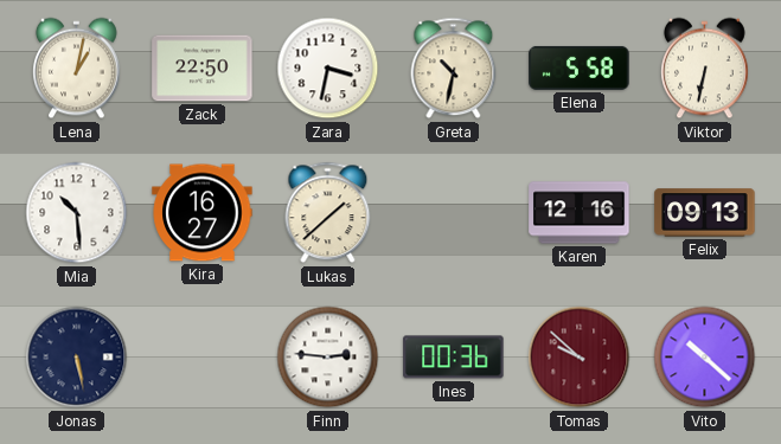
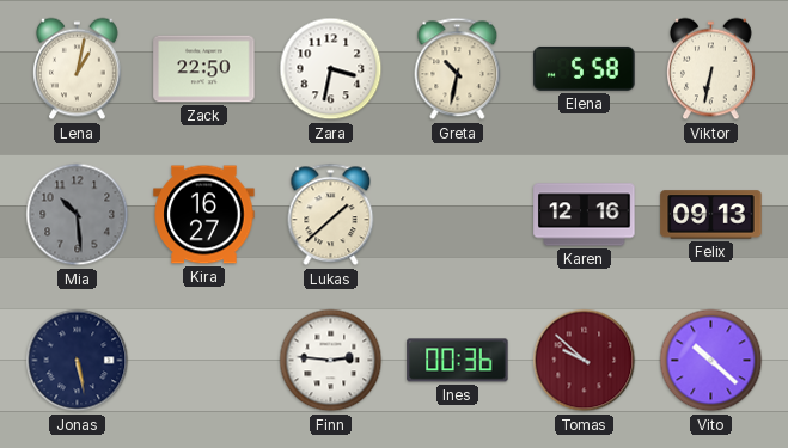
Mia dial: white -> grey
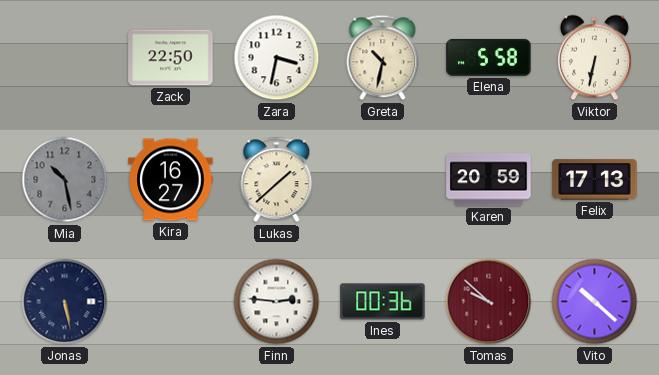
Lena: 1:02 -> none
Mia: 10:29 -> 10:28
Karen: 12:16 -> 20:59
Felix: 09:13 -> 17:13
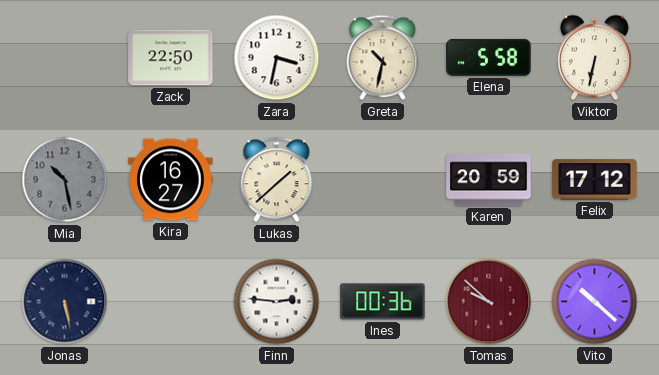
Felix: 17:13 -> 17:12
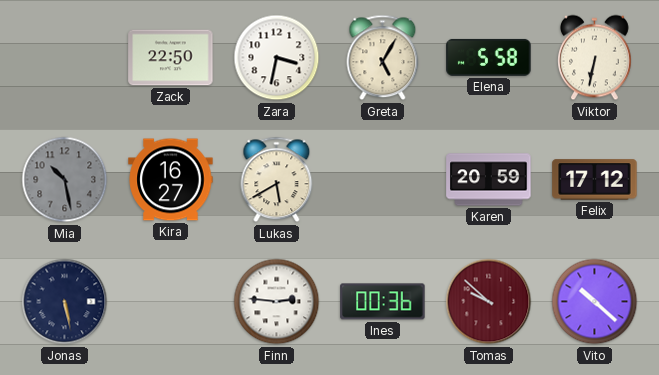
Greta: 10:32 -> 5:05
Lukas: 1:38 -> 5:40
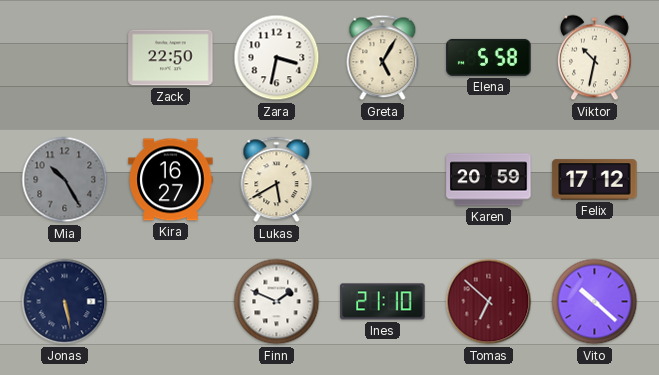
Viktor: 6:32 -> 10:32
Mia: 10:28 -> 10:25
Finn: 2:46 -> 1:49
Ines: 00:36 -> 21:10
Tomas: 9:52 -> 6:52
